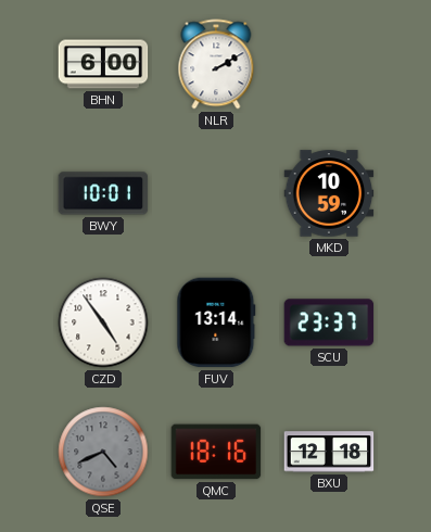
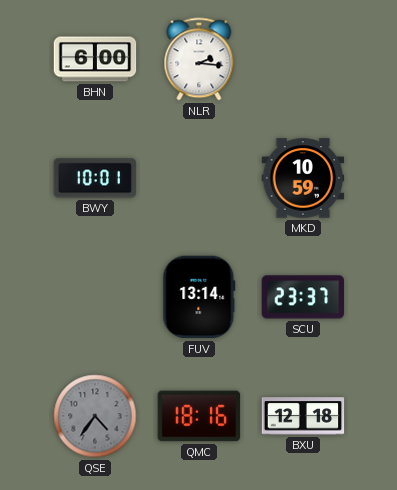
NLR: 2:10 -> 2:16
CZD: 4:54 -> none
QSE: 4:41 -> 4:36
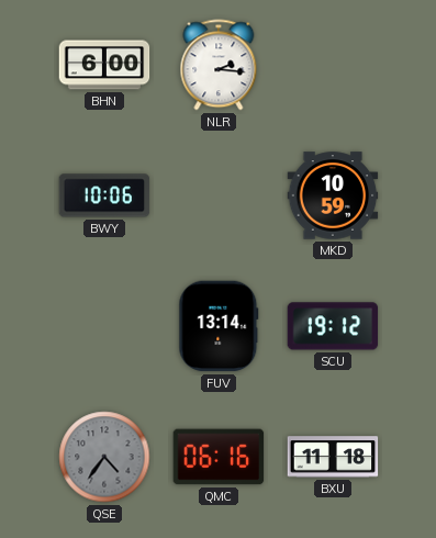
BWY: 10:01 -> 10:06
SCU: 23:37 -> 19:12
QMC: 18:16 -> 06:16
BXU: 12:18 -> 11:18
